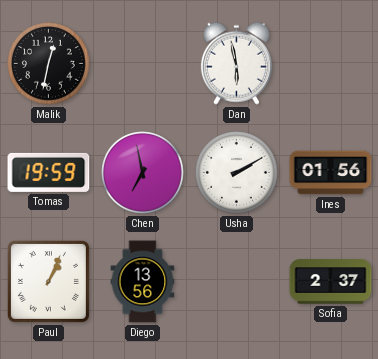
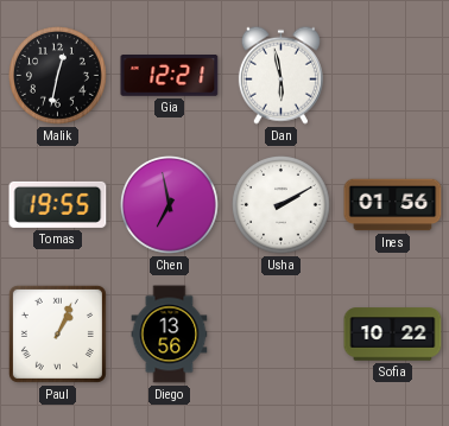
Gia: none -> 12:21
Tomas: 19:59 -> 19:55
Sofia: 2:37 -> 10:22
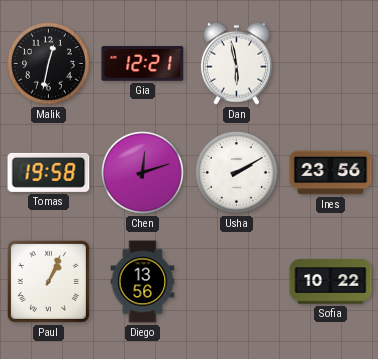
Tomas: 19:55 -> 19:58
Chen: 6:58 -> 12:12
Ines: 01:56 -> 23:56
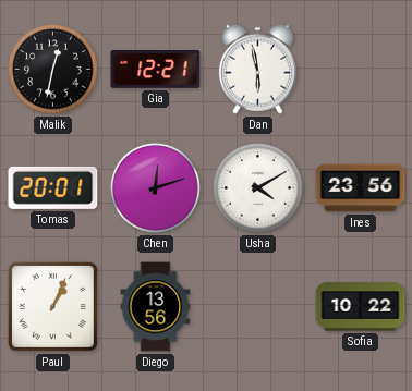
Tomas: 19:58 -> 20:01
Usha: 2:10 -> 4:10
